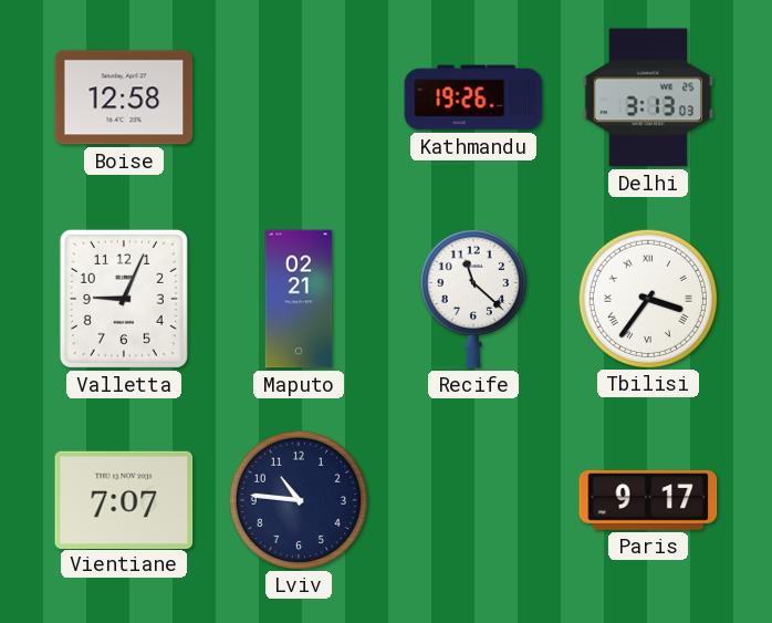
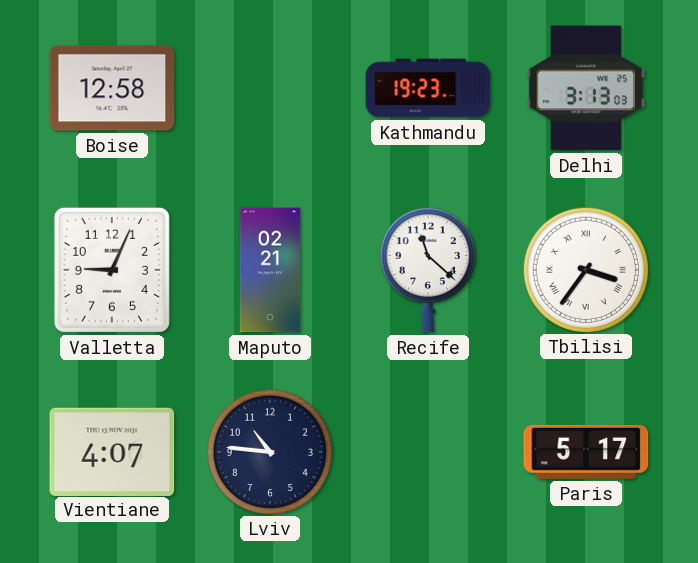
Kathmandu: 19:26 -> 19:23
Vientiane: 7:07 -> 4:07
Paris: 9:17 -> 5:17
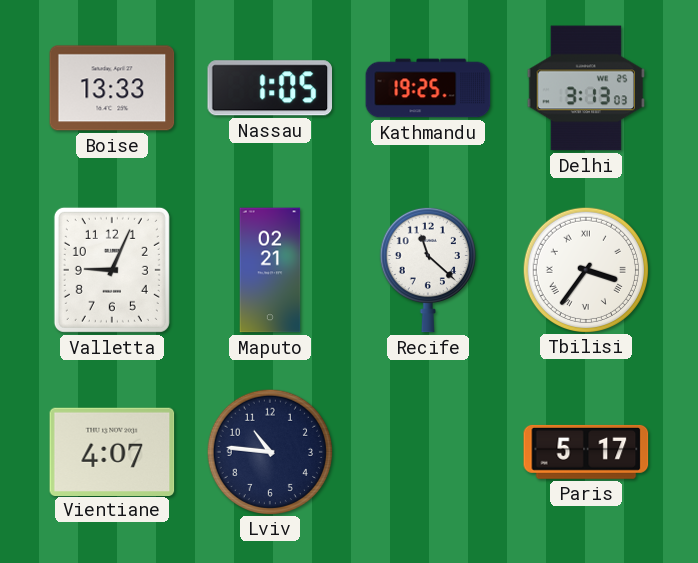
Boise: 12:58 -> 13:33
Nassau: none -> 1:05
Kathmandu: 19:23 -> 19:25
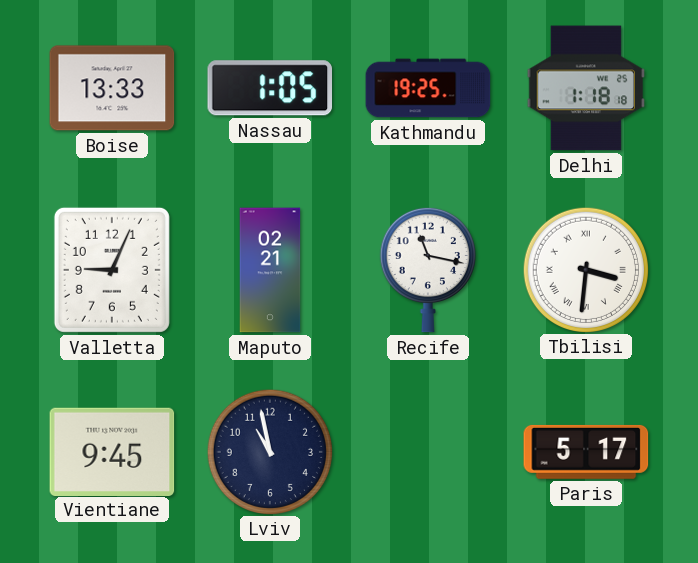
Delhi: 3:13 -> 1:18
Recife: 11:22 -> 11:17
Tbilisi: 3:36 -> 3:31
Vientiane: 4:07 -> 9:45
Lviv: 10:46 -> 10:58
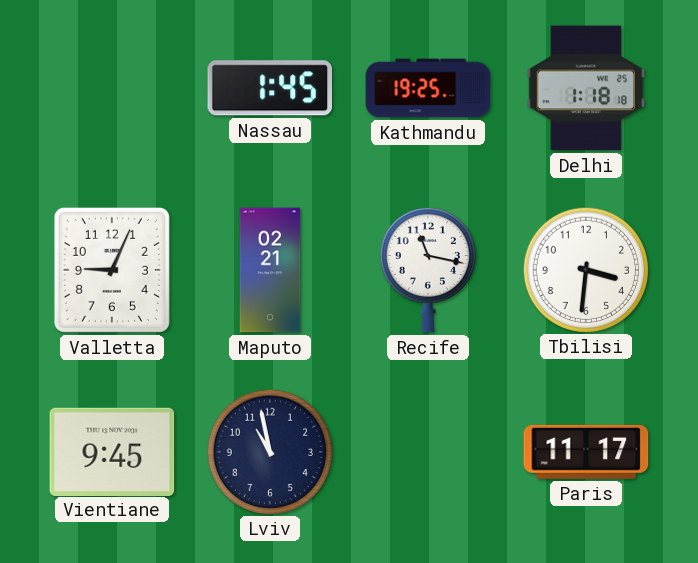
Boise: 13:33 -> none
Nassau: 1:05 -> 1:45
Tbilisi numerals: Roman -> Arabic
Paris: 5:17 -> 11:17
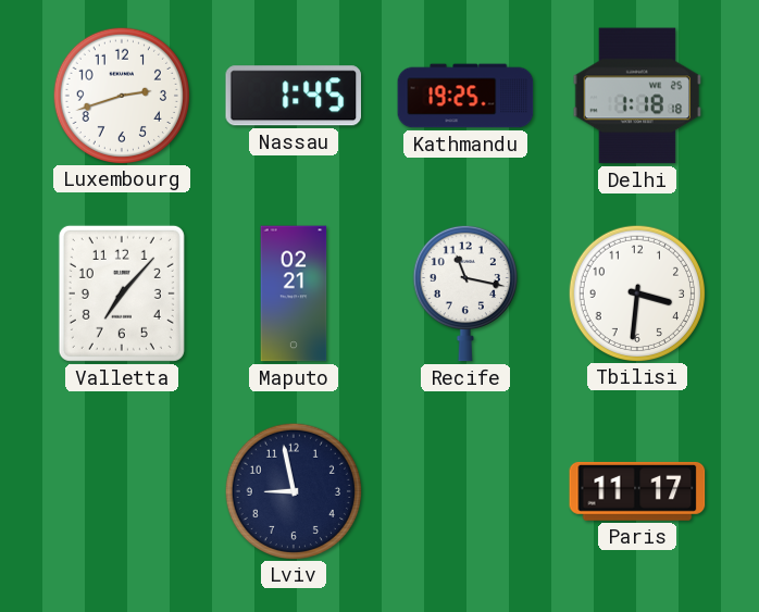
Luxembourg: none -> 2:42
Valletta: 9:04 -> 7:07
Vientiane: 9:45 -> none
Lviv: 10:58 -> 8:58
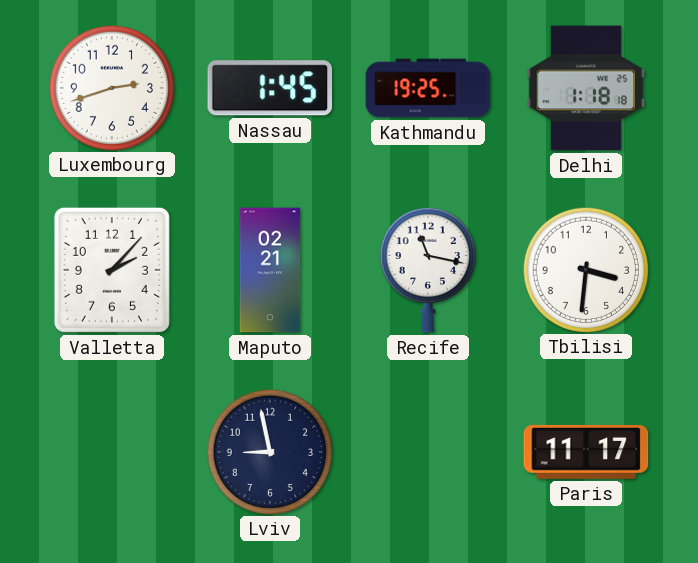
Valletta: 7:07 -> 2:07
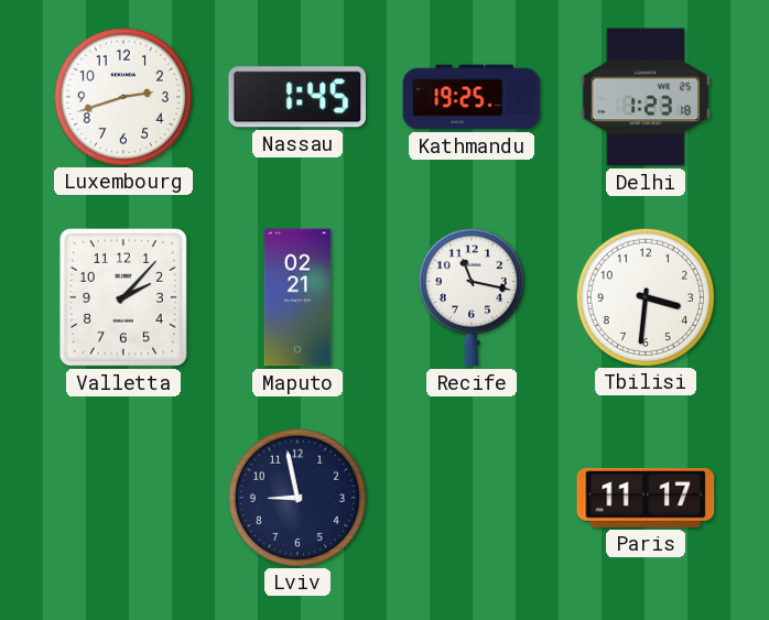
Delhi: 1:18 -> 1:23
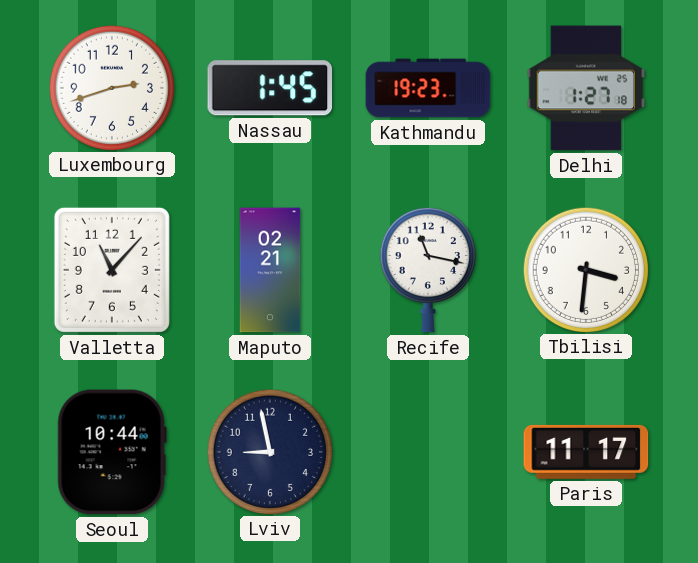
Kathmandu: 19:25 -> 19:23
Delhi: 1:23 -> 1:27
Valletta: 2:07 -> 11:07
Seoul: none -> 10:44
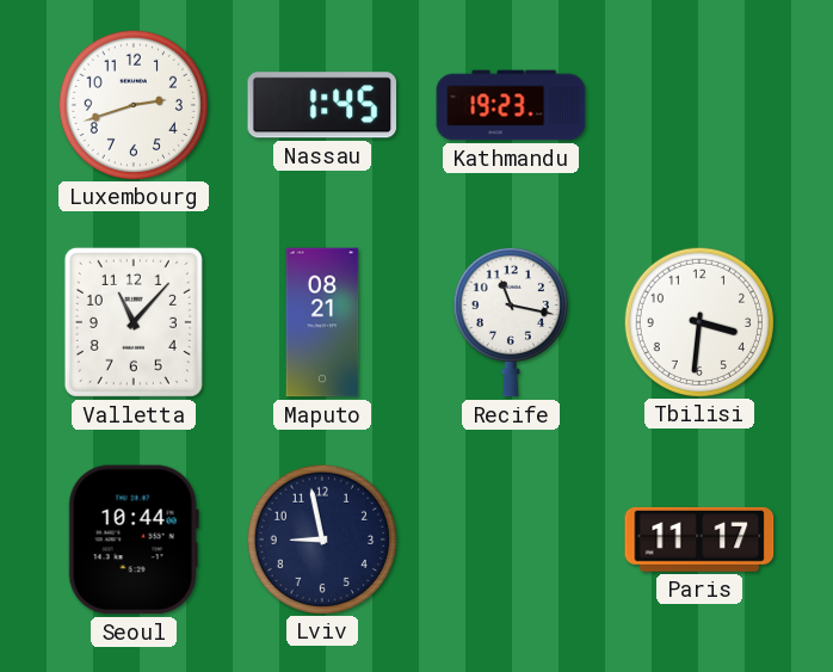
Delhi: 1:27 -> none
Maputo: 02:21 -> 08:21
